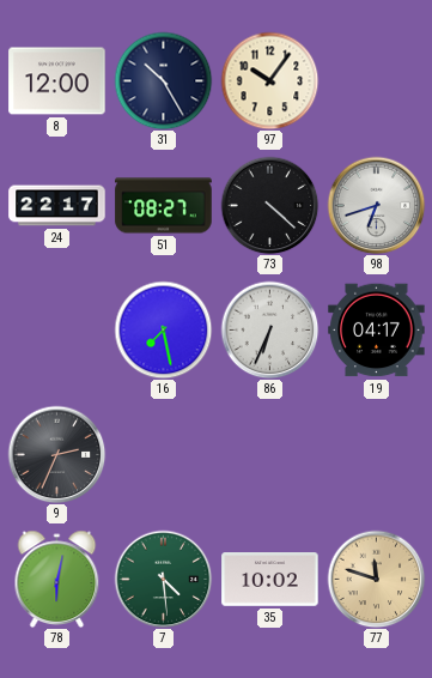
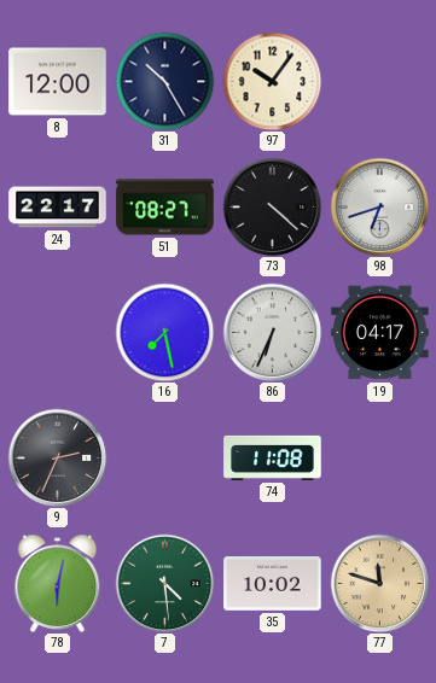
74: none -> 11:08
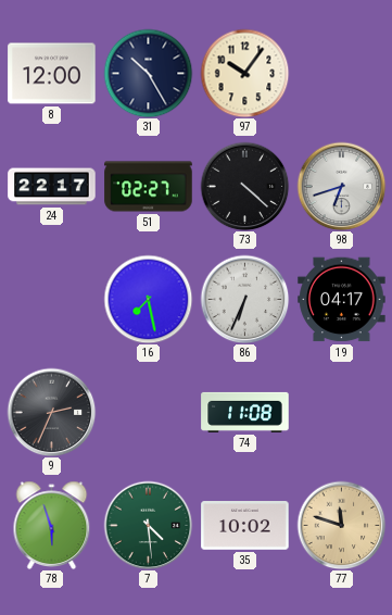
51: 08:27 -> 02:27
78: 6:02 -> 5:57
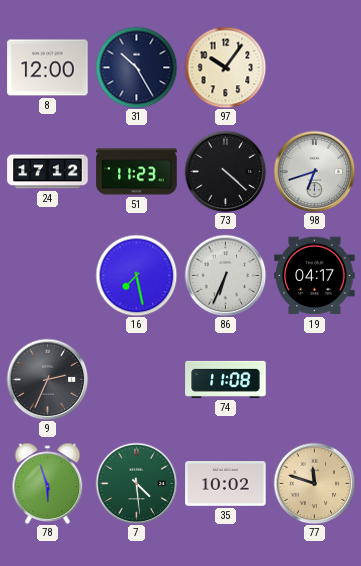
24: 22:17 -> 17:12
51: 02:27 -> 11:23
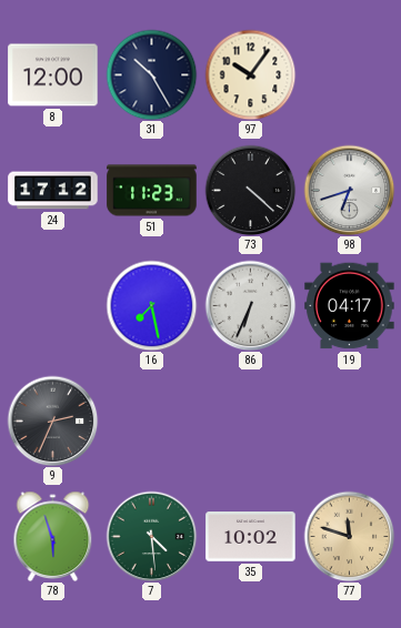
74: 11:08 -> none
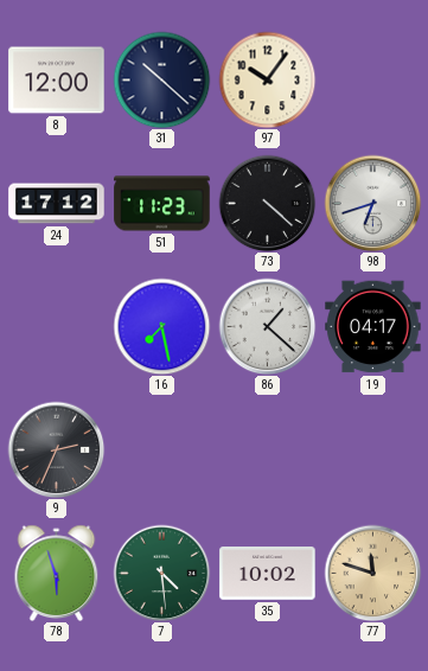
31: 10:25 -> 10:22
86: 6:34 -> 1:22
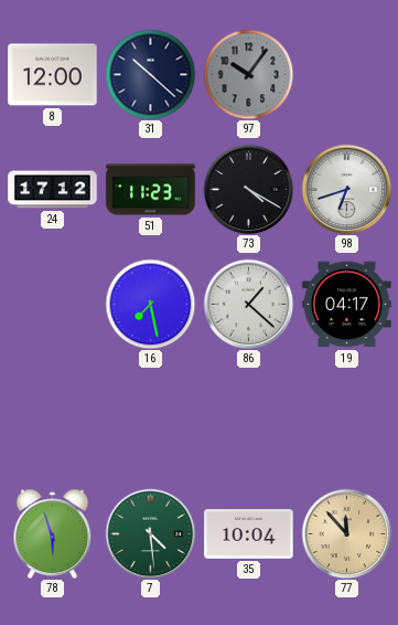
97 dial: cream -> grey
73: 4:22 -> 4:20
9: 2:34 -> none
35: 10:02 -> 10:04
77: 11:48 -> 11:53
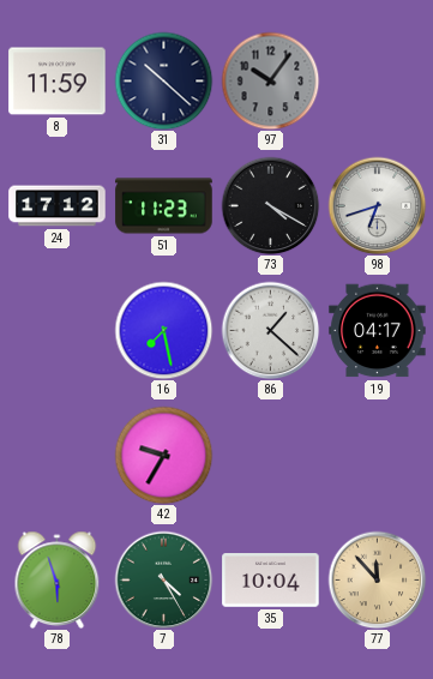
8: 12:00 -> 11:59
42: none -> 9:35
7: 4:29 -> 4:25
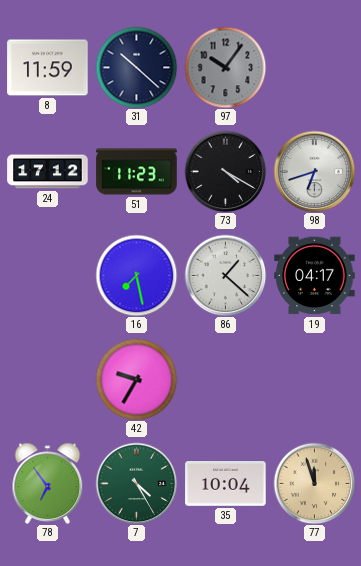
78: 5:57 -> 6:54
77: 11:53 -> 11:57
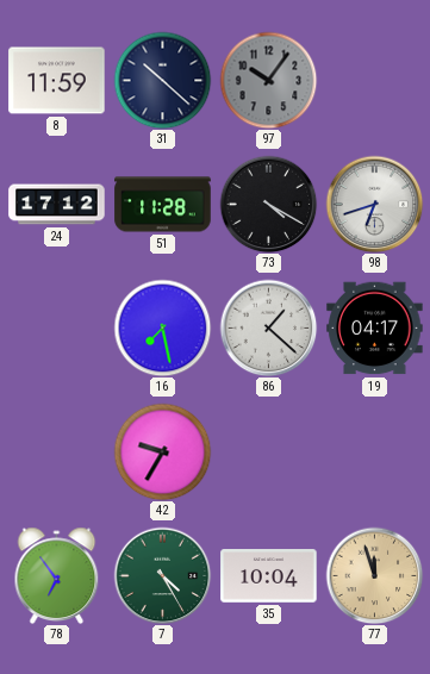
51: 11:23 -> 11:28
